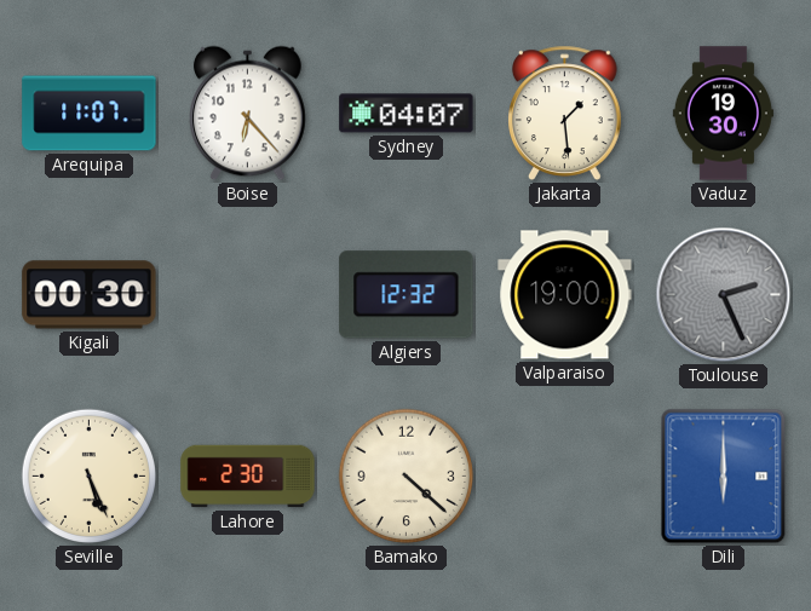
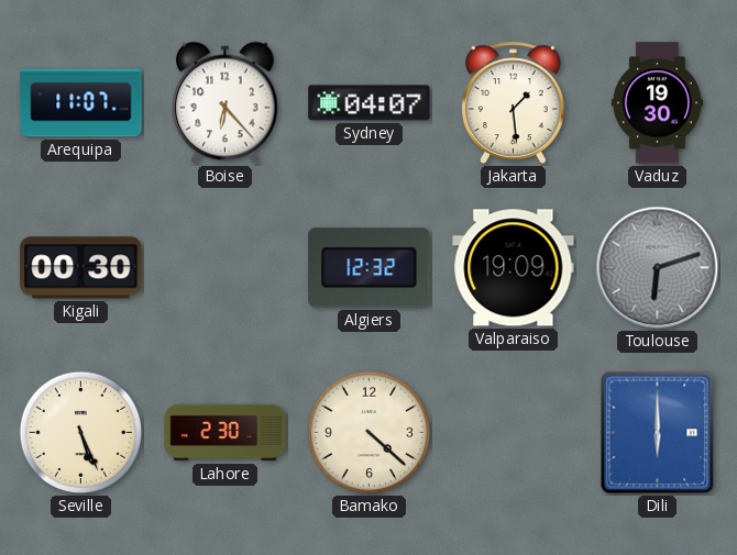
Valparaiso: 19:00 -> 19:09
Toulouse: 2:26 -> 6:12
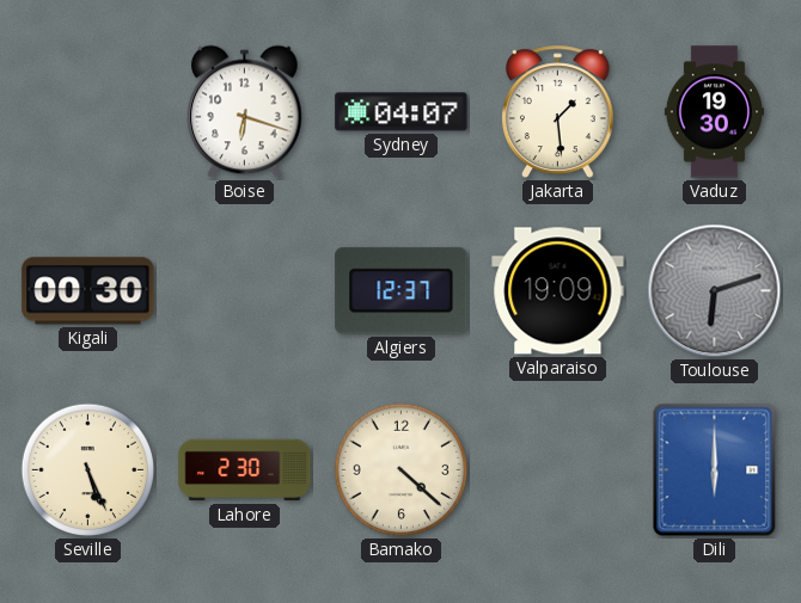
Arequipa: 11:07 -> none
Boise: 6:23 -> 6:18
Algiers: 12:32 -> 12:37
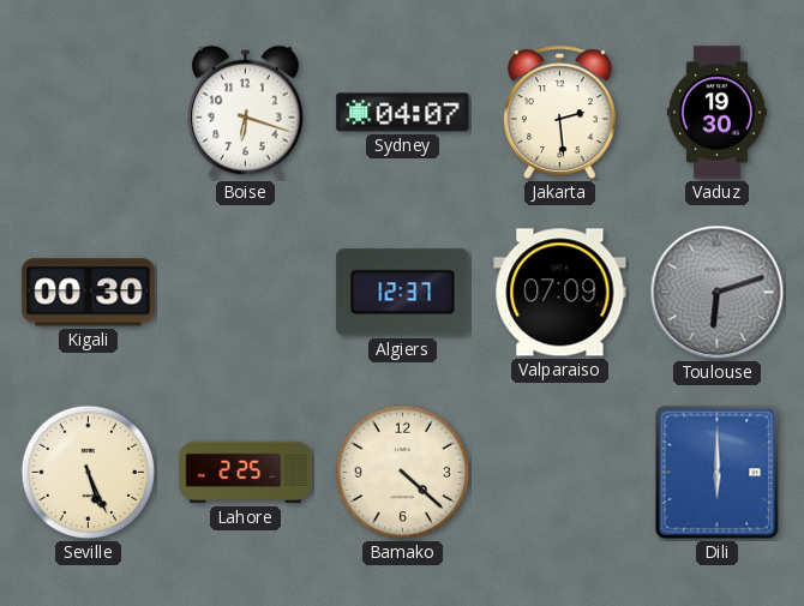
Jakarta: 1:29 -> 2:29
Valparaiso: 19:09 -> 07:09
Lahore: 2:30 -> 2:25
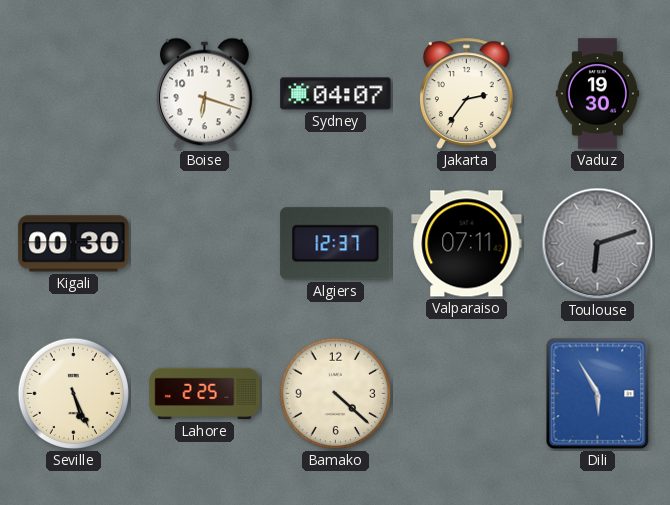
Jakarta: 2:29 -> 2:36
Valparaiso: 07:09 -> 07:11
Dili: 6:00 -> 5:55
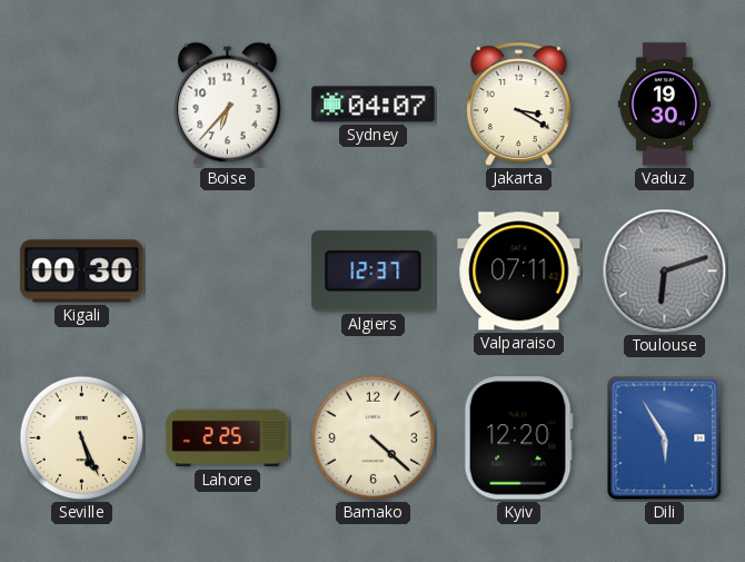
Boise: 6:18 -> 6:37
Jakarta: 2:36 -> 3:20
Kyiv: none -> 12:20
